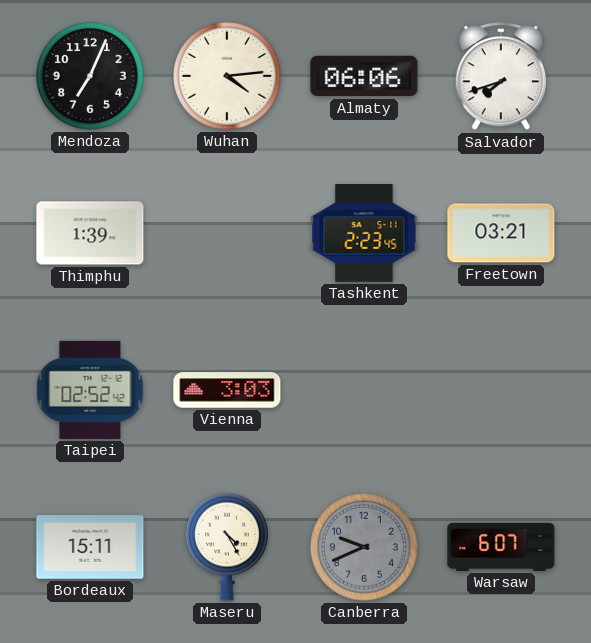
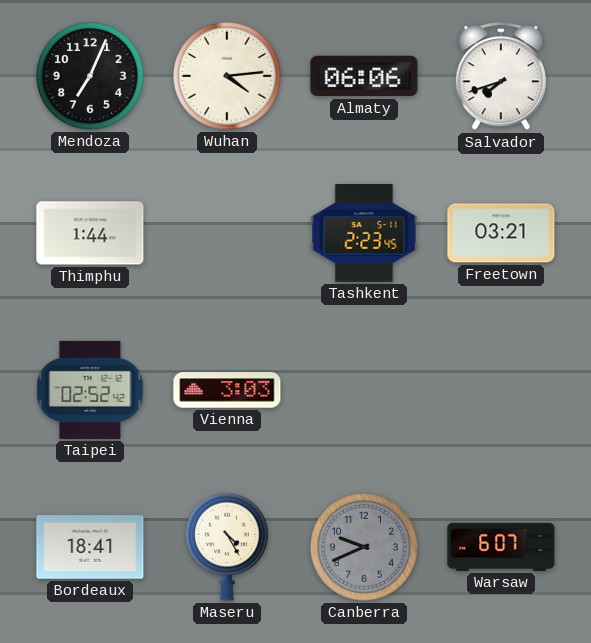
Thimphu: 1:39 -> 1:44
Bordeaux: 15:11 -> 18:41
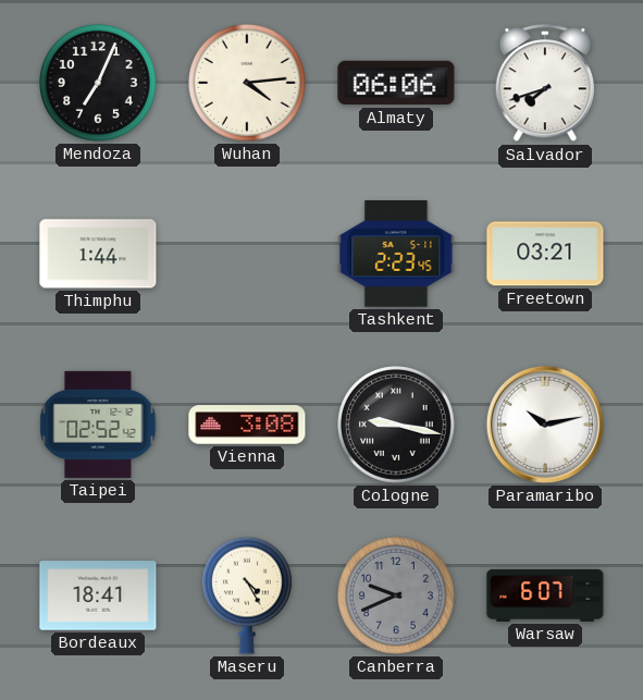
Vienna: 3:03 -> 3:08
Cologne: none -> 9:17
Paramaribo: none -> 10:13
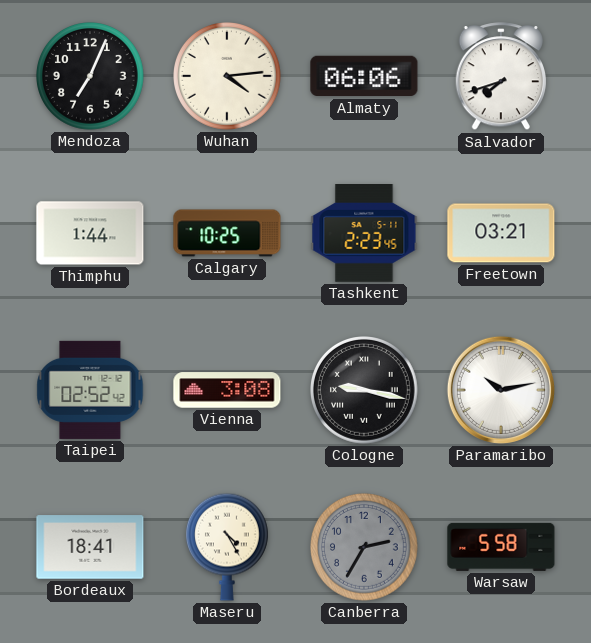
Calgary: none -> 10:25
Canberra: 9:41 -> 2:35
Warsaw: 6:07 -> 5:58
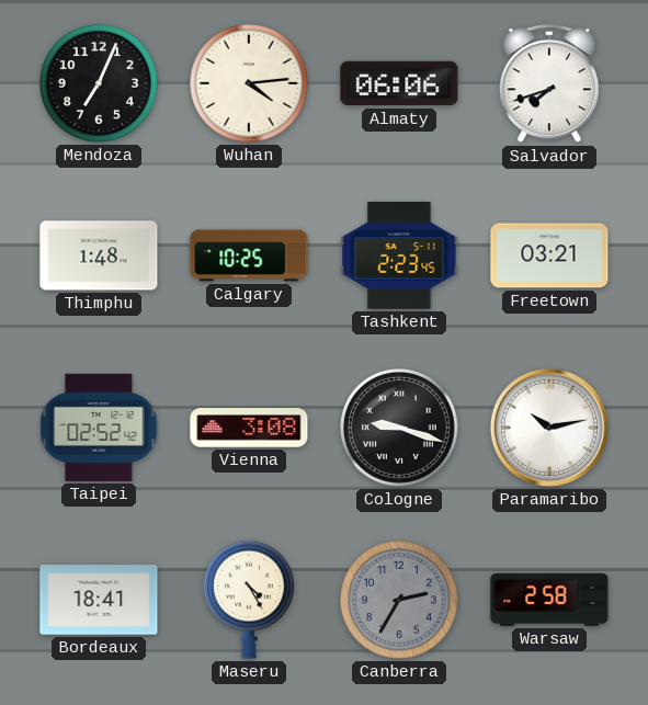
Thimphu: 1:44 -> 1:48
Cologne: 9:17 -> 9:18
Warsaw: 5:58 -> 2:58
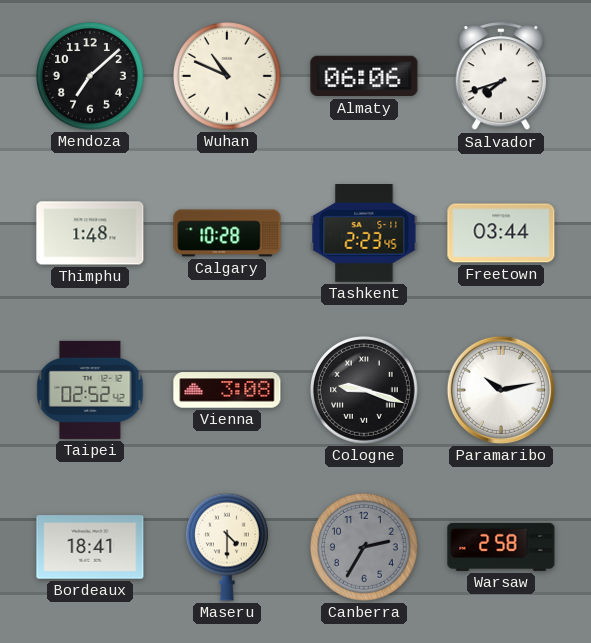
Mendoza: 7:04 -> 7:08
Wuhan: 4:14 -> 10:49
Calgary: 10:25 -> 10:28
Freetown: 03:21 -> 03:44
Maseru: 4:25 -> 4:30
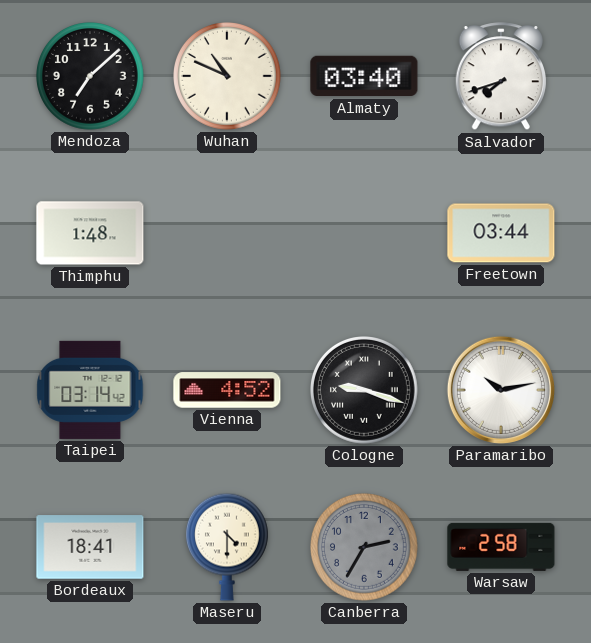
Almaty: 06:06 -> 03:40
Calgary: 10:28 -> none
Tashkent: 2:23 -> none
Taipei: 02:52 -> 03:14
Vienna: 3:08 -> 4:52
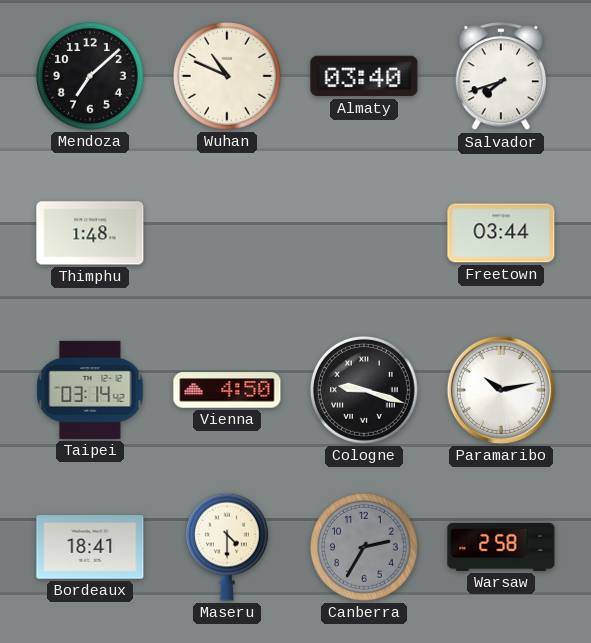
Vienna: 4:52 -> 4:50
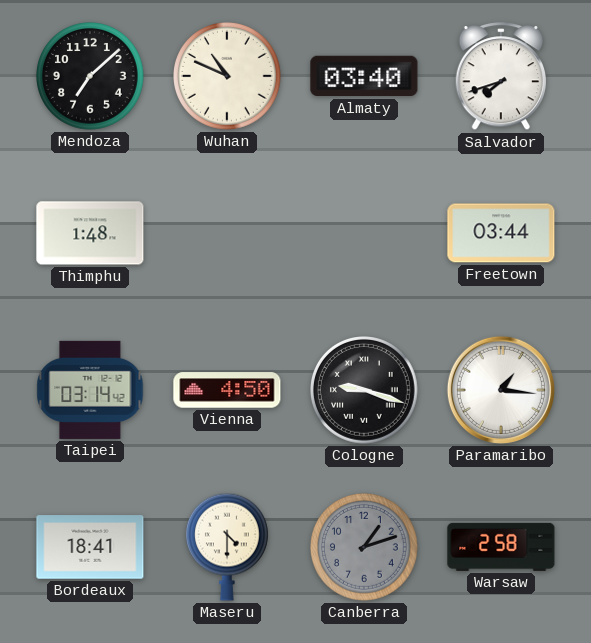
Paramaribo: 10:13 -> 1:16
Canberra: 2:35 -> 1:12
